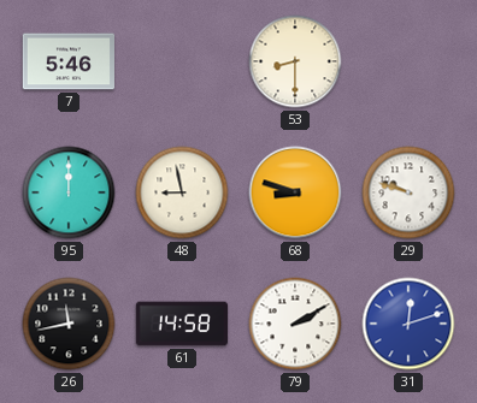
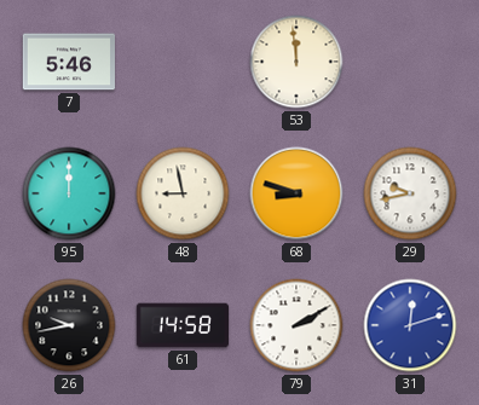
53: 8:30 -> 11:59
29: 9:48 -> 9:43
26: 11:43 -> 9:43
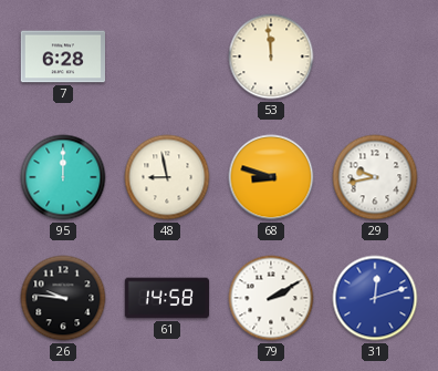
7: 5:46 -> 6:28
26: 9:43 -> 9:46
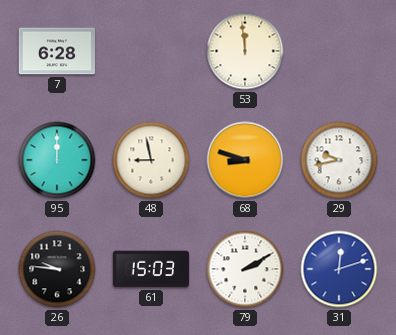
61: 14:58 -> 15:03
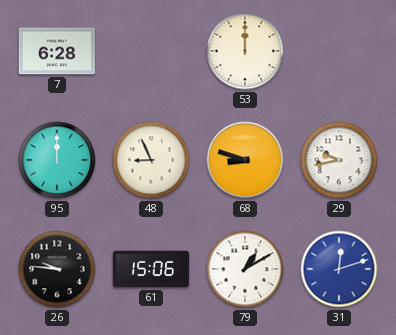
53: 11:59 -> 12:00
48: 8:58 -> 8:56
61: 15:03 -> 15:06
79: 2:10 -> 1:10
